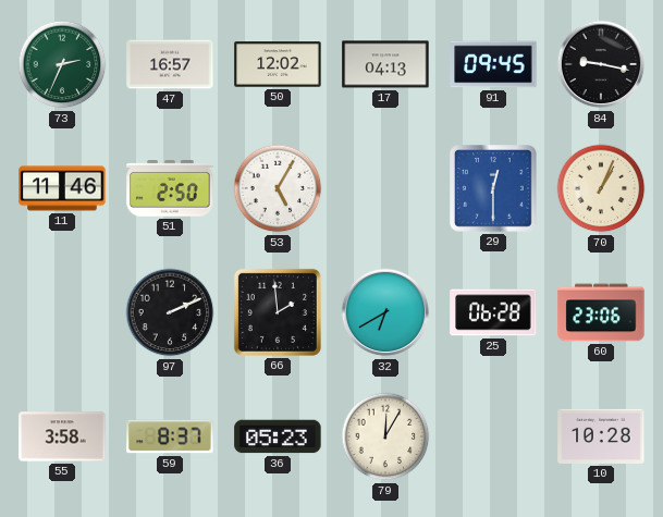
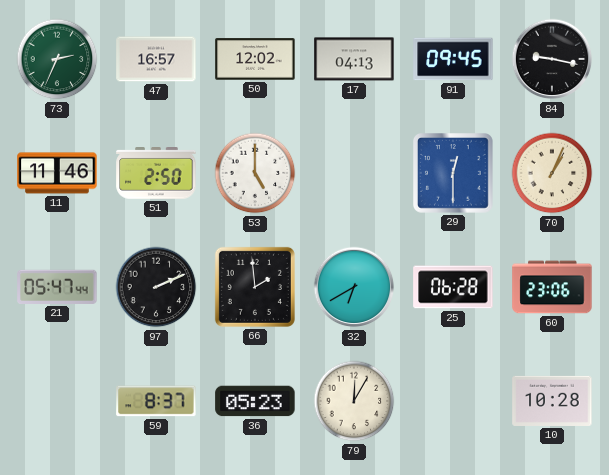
53: 5:05 -> 5:00
21: none -> 05:47
55: 3:58 -> none
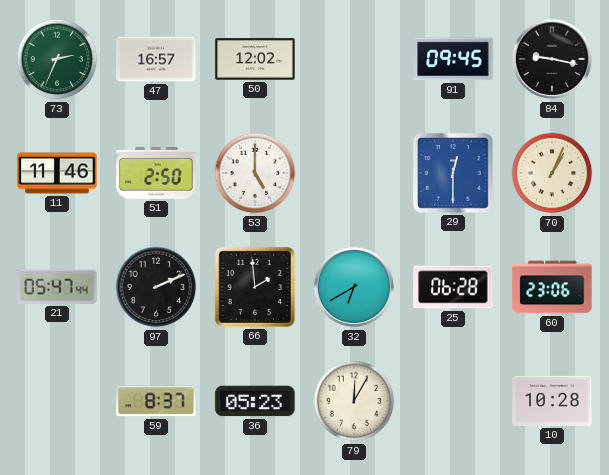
17: 04:13 -> none
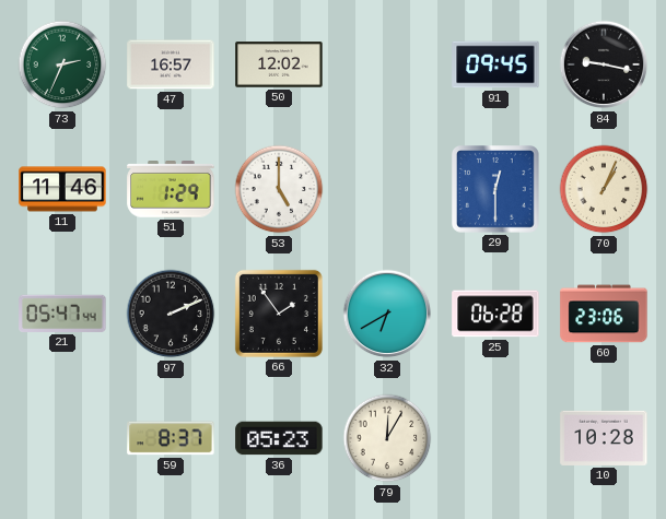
51: 2:50 -> 1:29
66: 1:59 -> 1:54
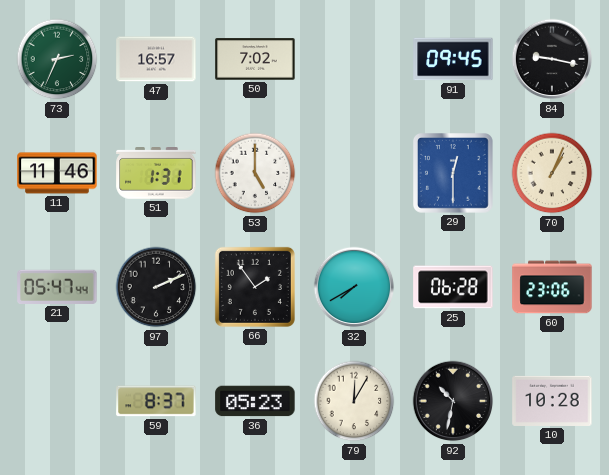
50: 12:02 -> 7:02
51: 1:29 -> 1:31
32: 6:40 -> 7:40
92: none -> 10:32
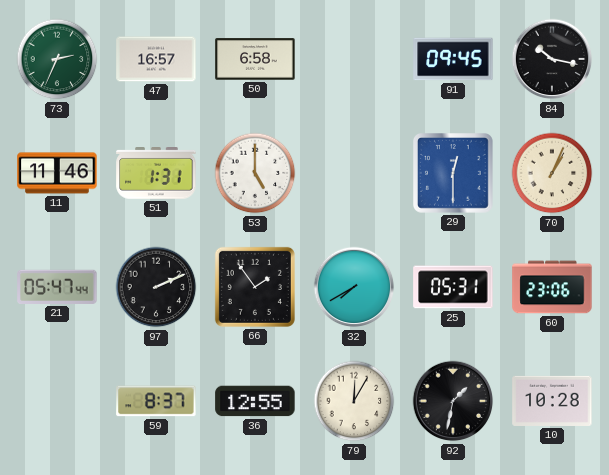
50: 7:02 -> 6:58
84: 9:17 -> 10:17
25: 06:28 -> 05:31
36: 05:23 -> 12:55
92: 10:32 -> 1:32
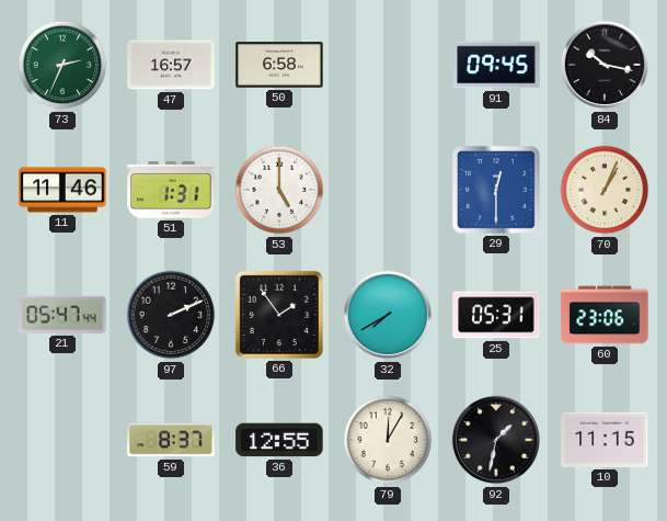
10: 10:28 -> 11:15
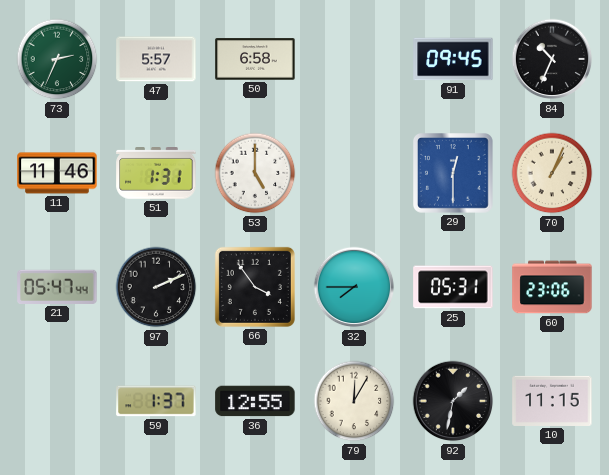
47: 16:57 -> 5:57
84: 10:17 -> 10:34
66: 1:54 -> 3:54
32: 7:40 -> 7:45
59: 8:37 -> 1:37
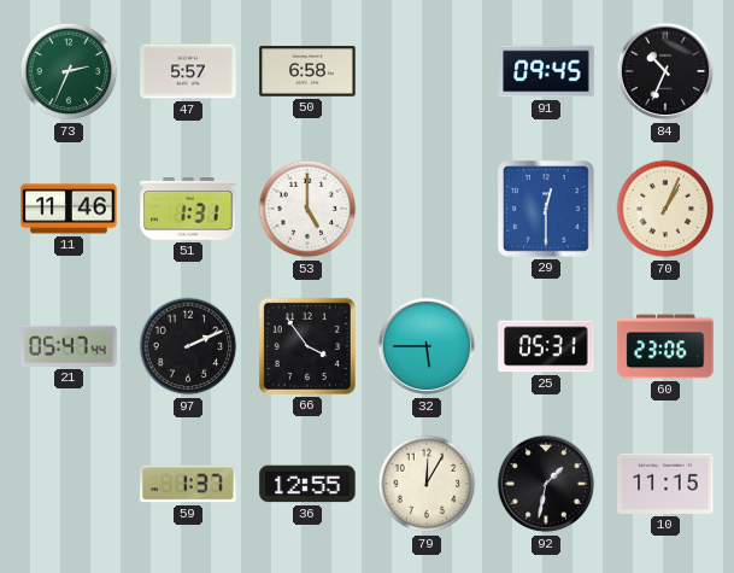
32: 7:45 -> 5:45
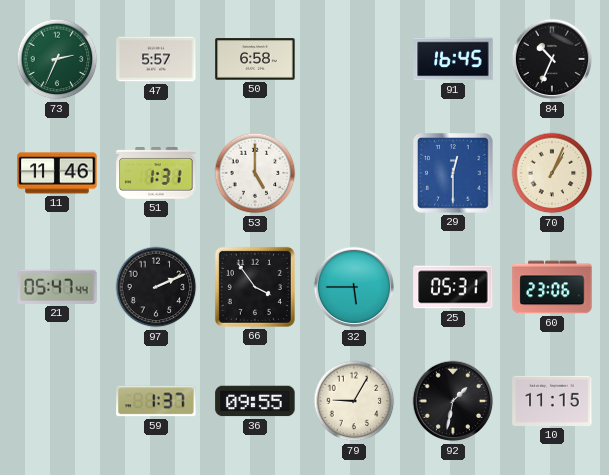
91: 09:45 -> 16:45
36: 12:55 -> 09:55
79: 12:05 -> 9:05
